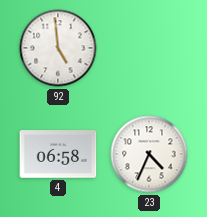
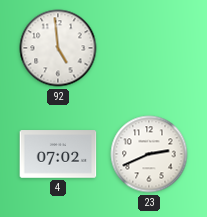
4: 06:58 -> 07:02
23: 4:34 -> 2:41
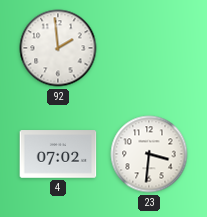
92: 4:59 -> 1:59
23: 2:41 -> 3:31
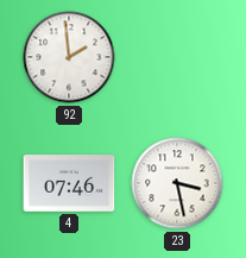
4: 07:02 -> 07:46
23: 3:31 -> 3:28
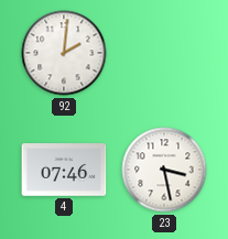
92: 1:59 -> 2:01
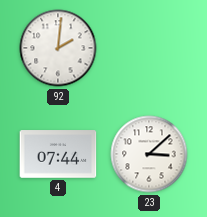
4: 07:46 -> 07:44
23: 3:28 -> 3:08
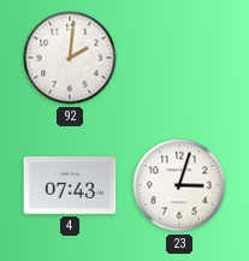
4: 07:44 -> 07:43
23: 3:08 -> 3:03
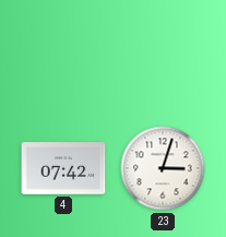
92: 2:01 -> none
4: 07:43 -> 07:42
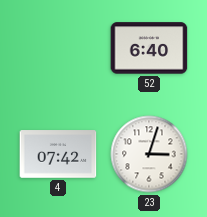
52: none -> 6:40
